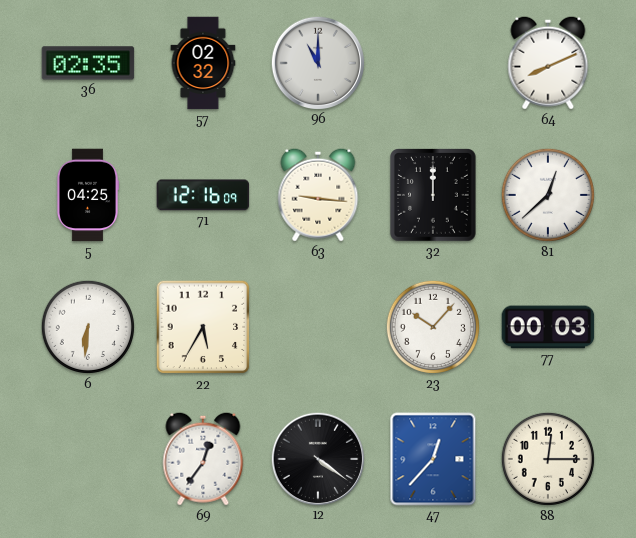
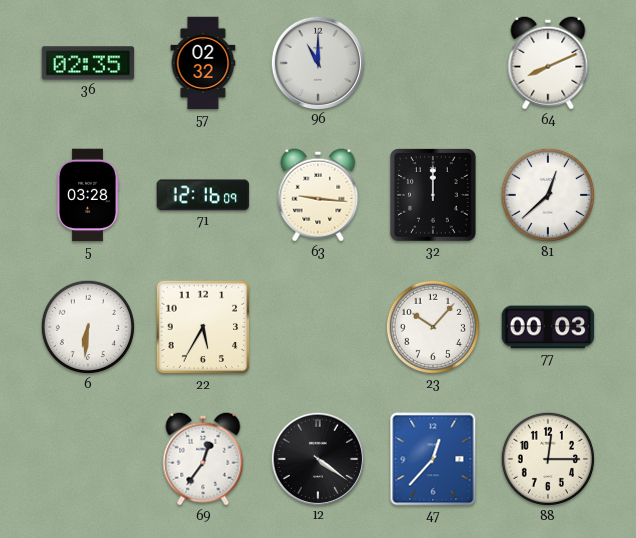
5: 04:25 -> 03:28
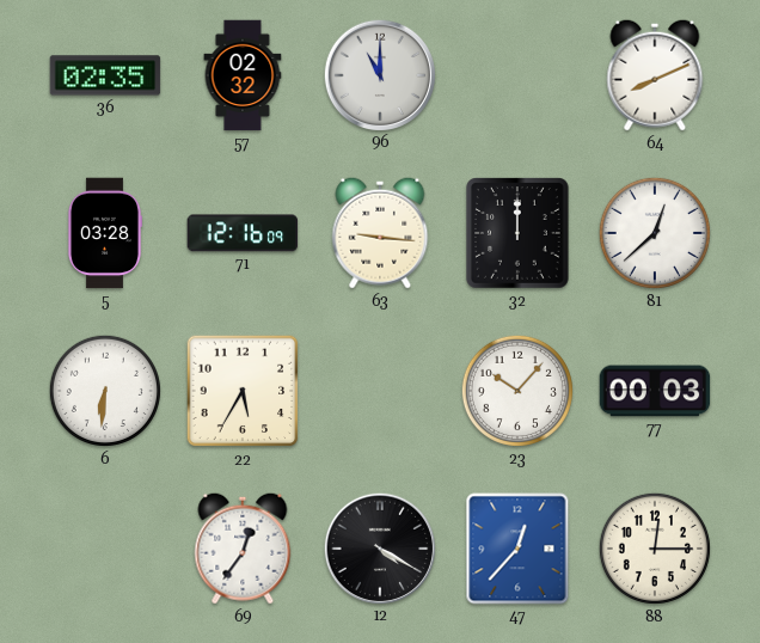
12: 4:21 -> 4:20
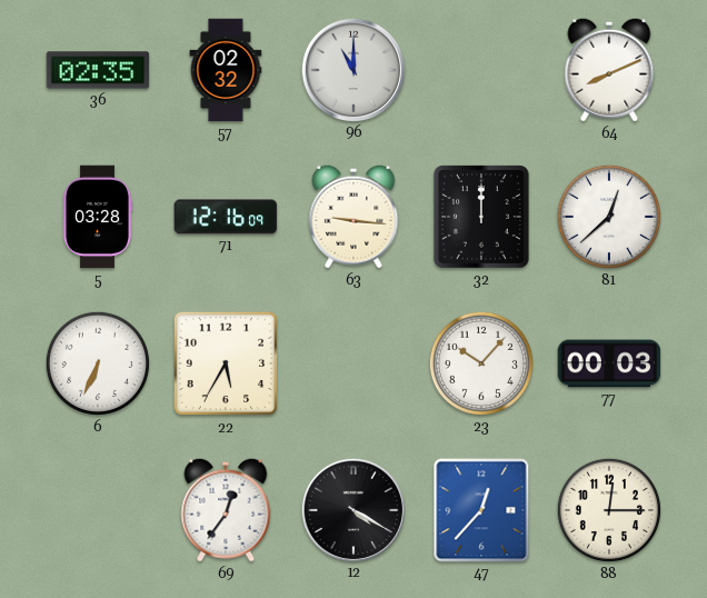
6: 6:31 -> 6:34
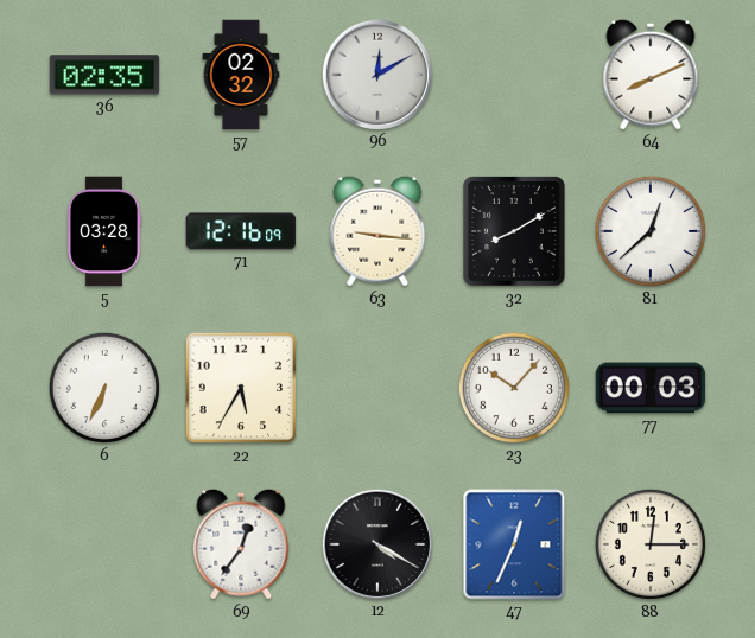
96: 11:00 -> 12:10
32: 12:00 -> 8:10
47: 12:37 -> 12:34
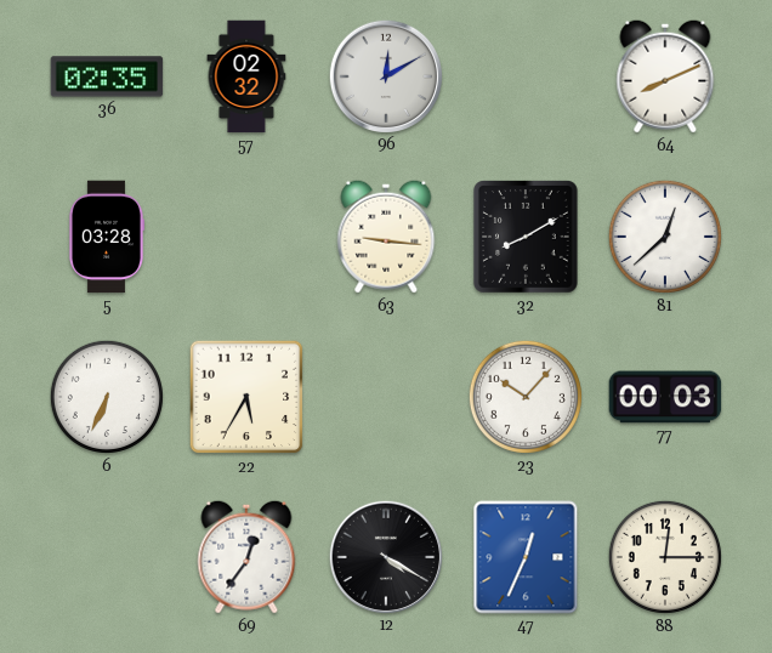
71: 12:16 -> none
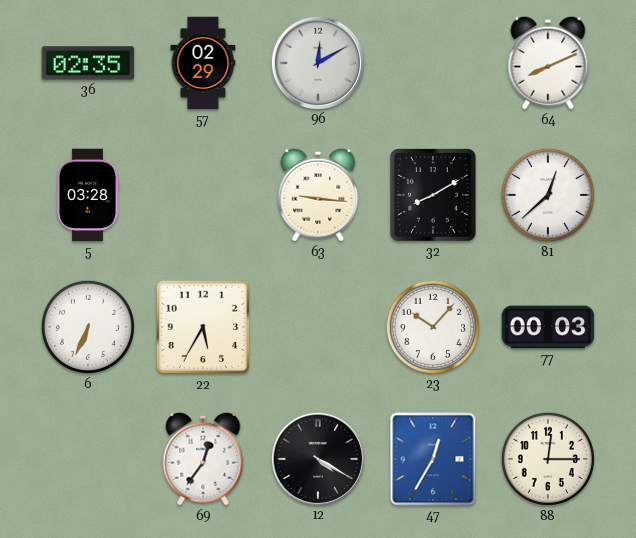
57: 02:32 -> 02:29
47: 12:34 -> 12:35
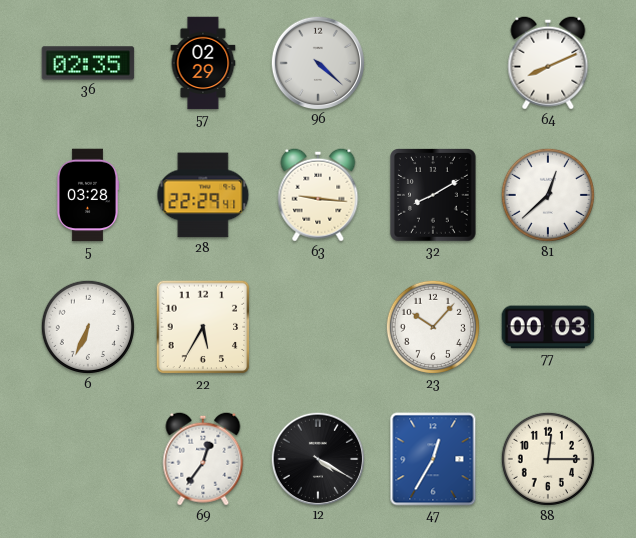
96: 12:10 -> 4:22
28: none -> 22:29
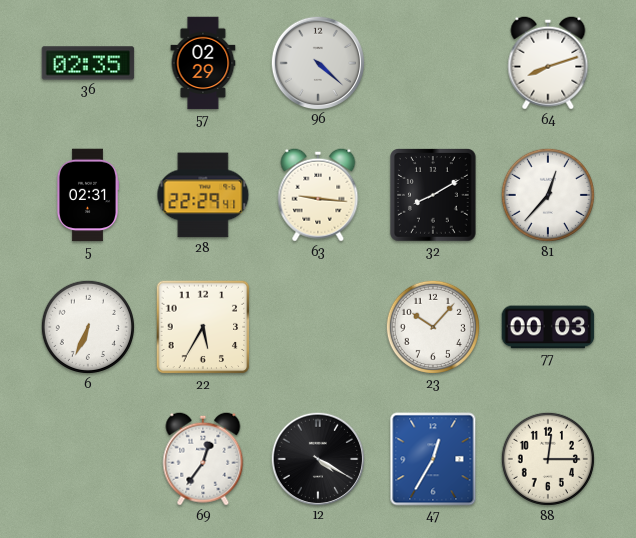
64: 8:11 -> 8:12
5: 03:28 -> 02:31
81: 12:38 -> 12:37
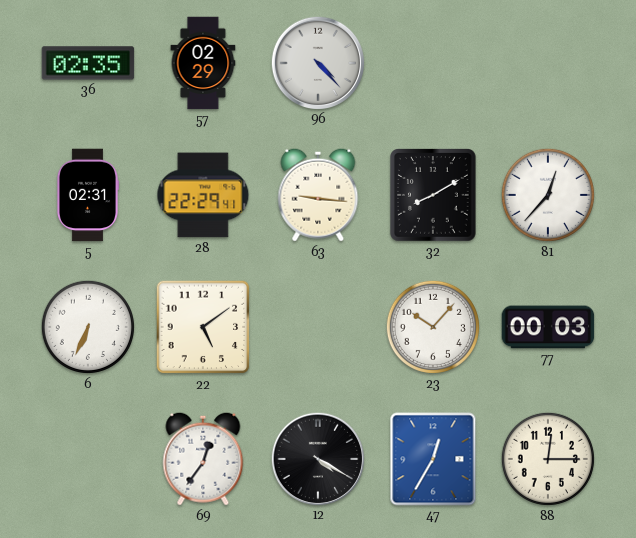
96: 4:22 -> 4:23
64: 8:12 -> none
22: 5:35 -> 5:09
